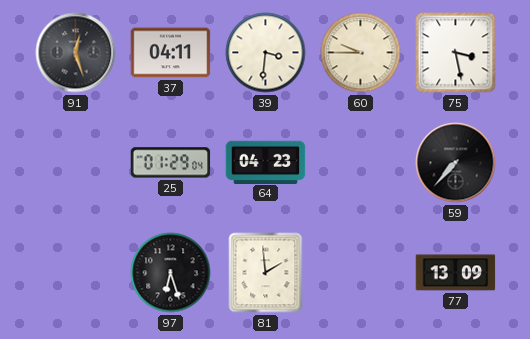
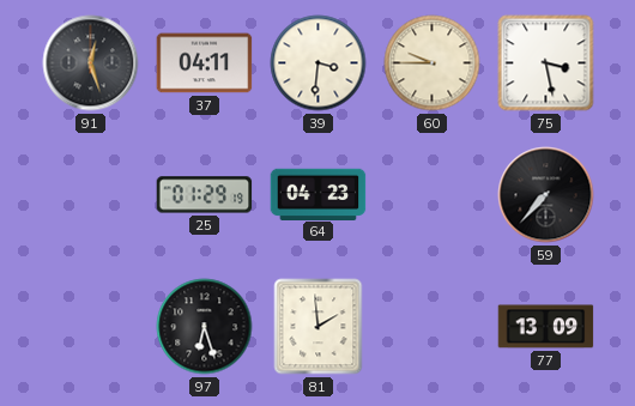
25: 01:29:04 -> 01:29:19
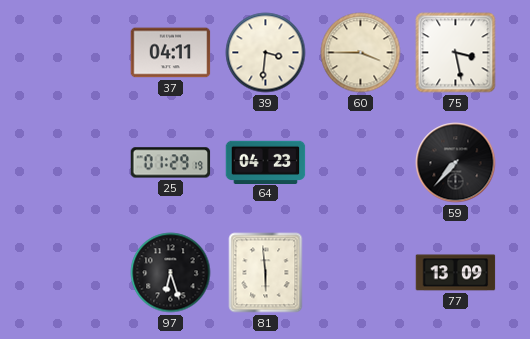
91: 12:27 -> none
60: 9:45 -> 3:45
81: 1:59 -> 5:59
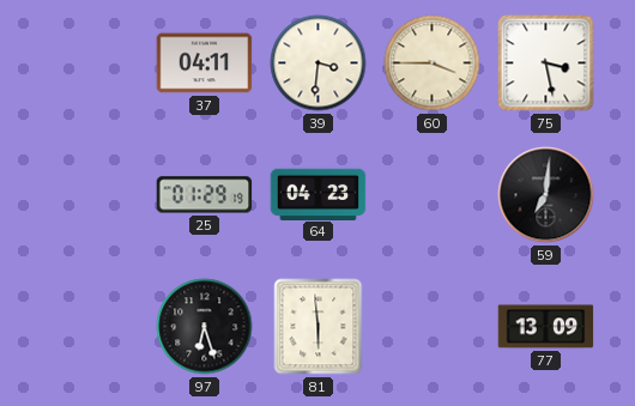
59: 7:37 -> 7:01
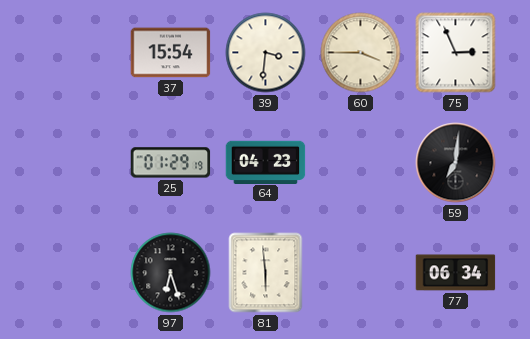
37: 04:11 -> 15:54
75: 3:28 -> 2:56
77: 13:09 -> 06:34
